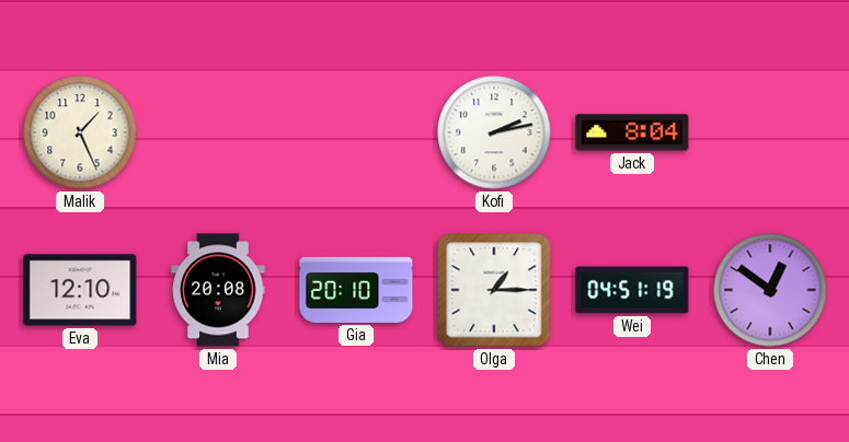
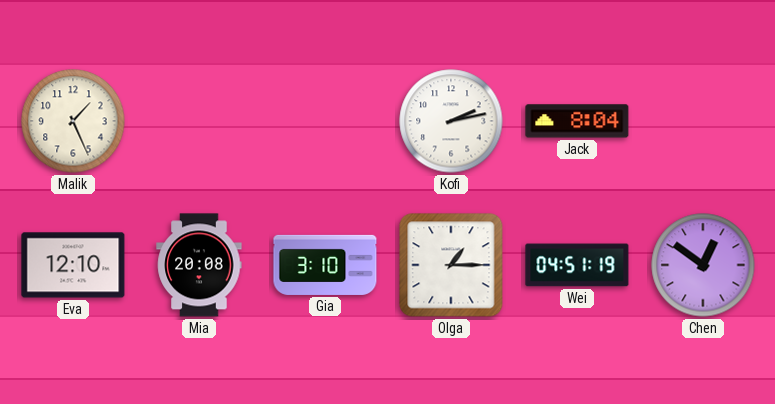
Gia: 20:10 -> 3:10
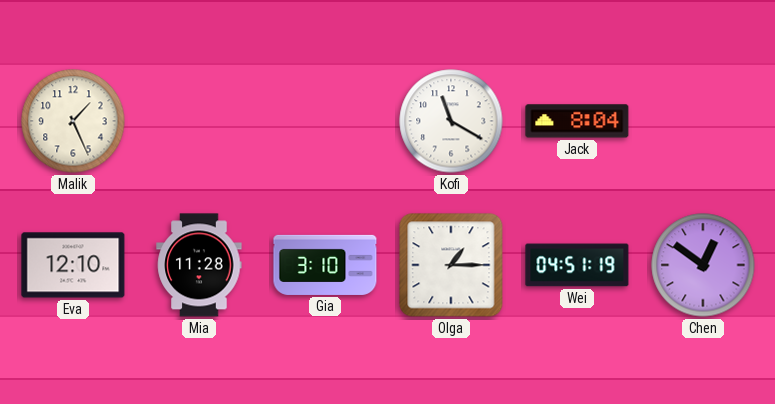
Kofi: 2:13 -> 11:20
Mia: 20:08 -> 11:28
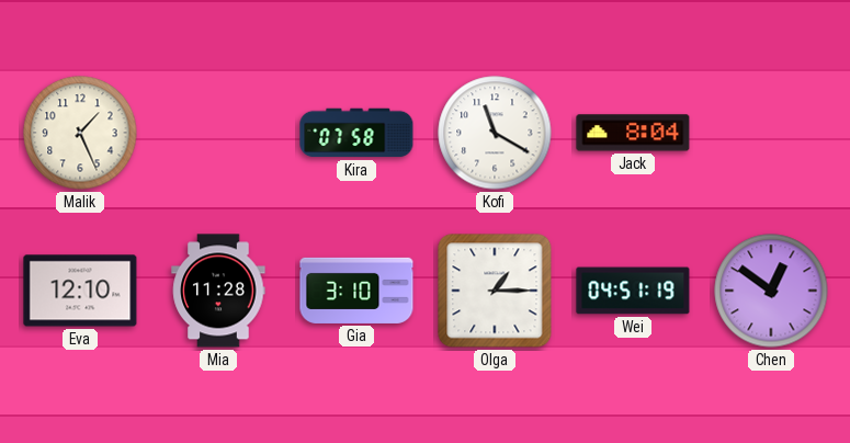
Kira: none -> 07:58
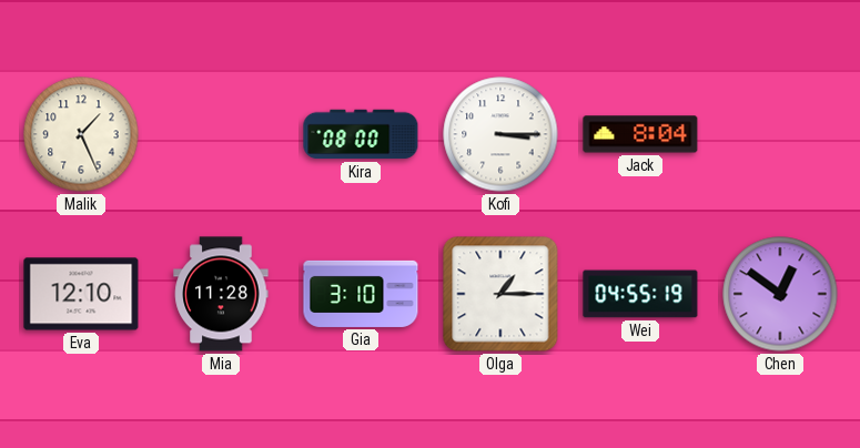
Kira: 07:58 -> 08:00
Kofi: 11:20 -> 3:15
Wei: 04:51 -> 04:55
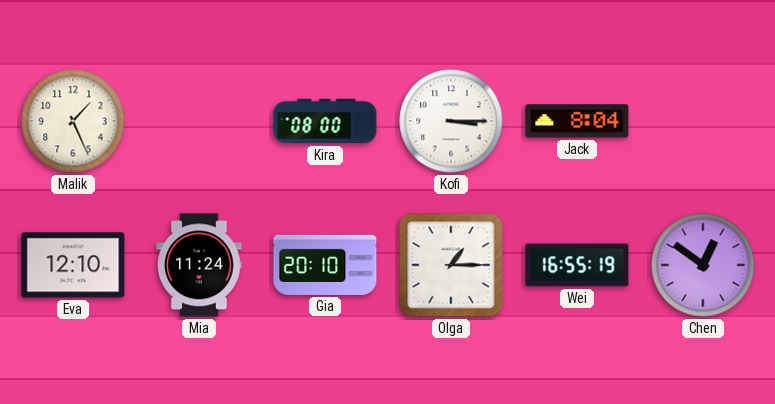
Mia: 11:28 -> 11:24
Gia: 3:10 -> 20:10
Wei: 04:55 -> 16:55
